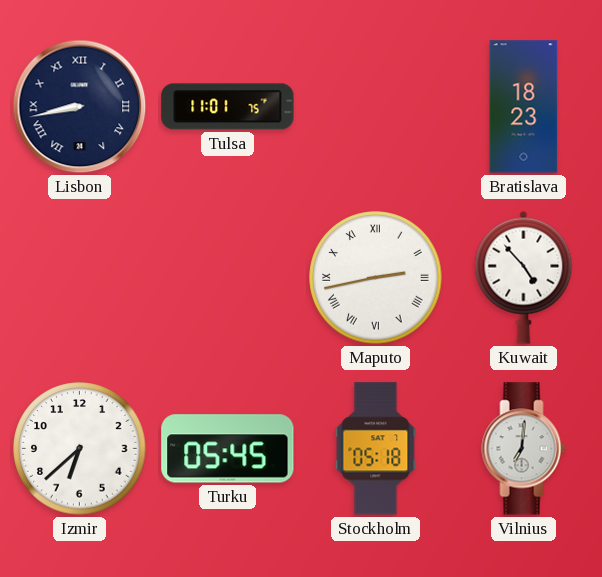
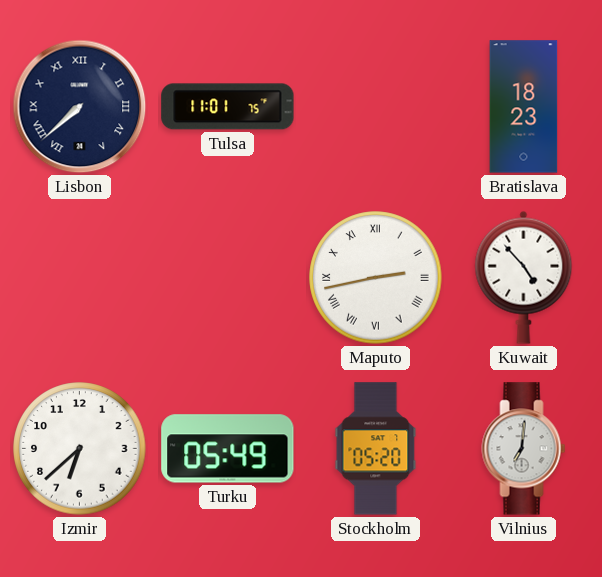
Lisbon: 8:43 -> 7:38
Turku: 05:45 -> 05:49
Stockholm: 05:18 -> 05:20
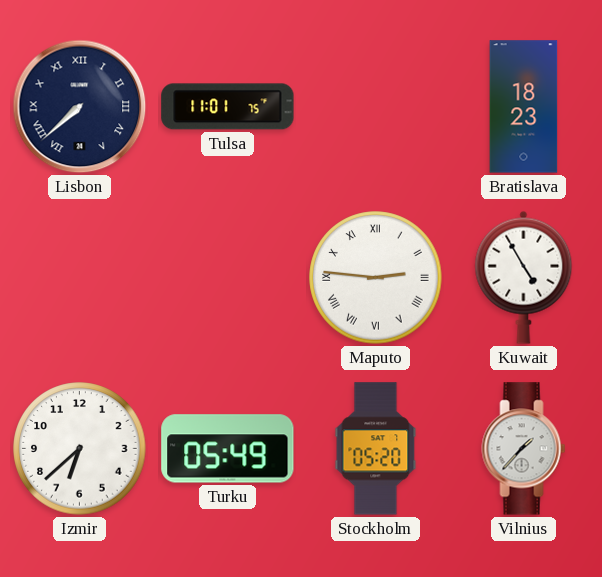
Maputo: 2:43 -> 2:46
Kuwait: 4:53 -> 4:55
Vilnius: 7:01 -> 1:37
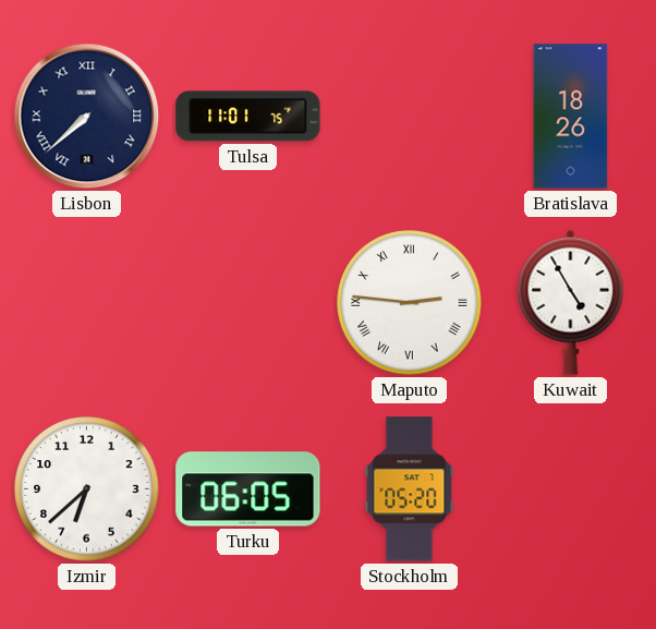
Bratislava: 18:23 -> 18:26
Turku: 05:49 -> 06:05
Vilnius: 1:37 -> none
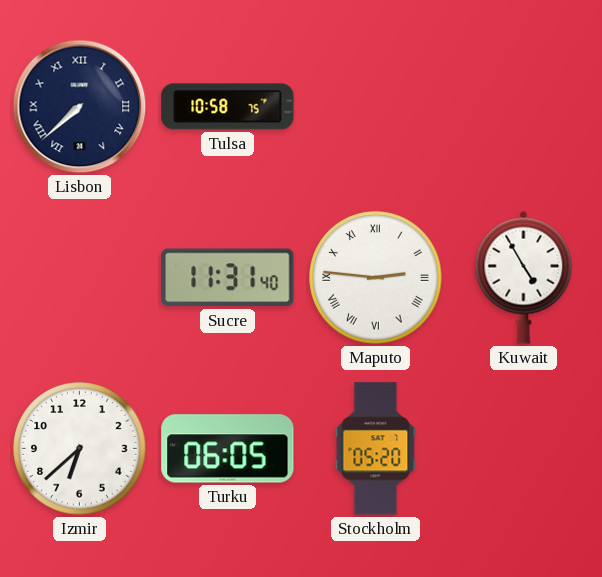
Tulsa: 11:01 -> 10:58
Bratislava: 18:26 -> none
Sucre: none -> 11:31
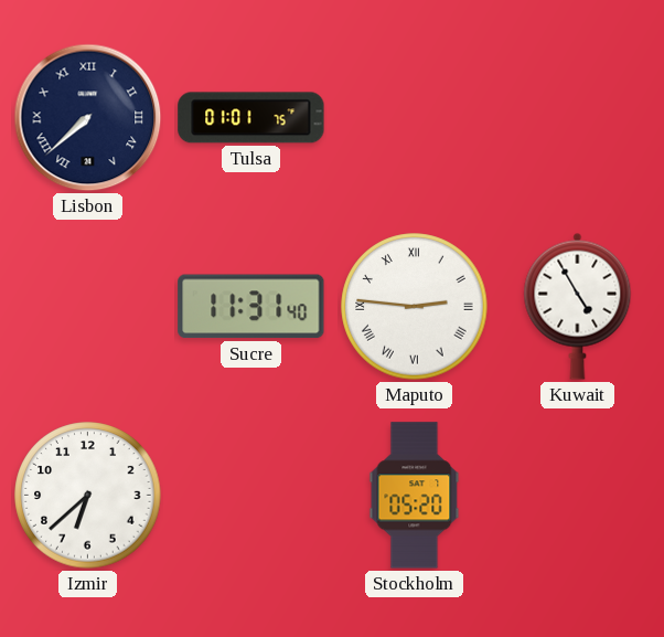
Tulsa: 10:58 -> 01:01
Turku: 06:05 -> none
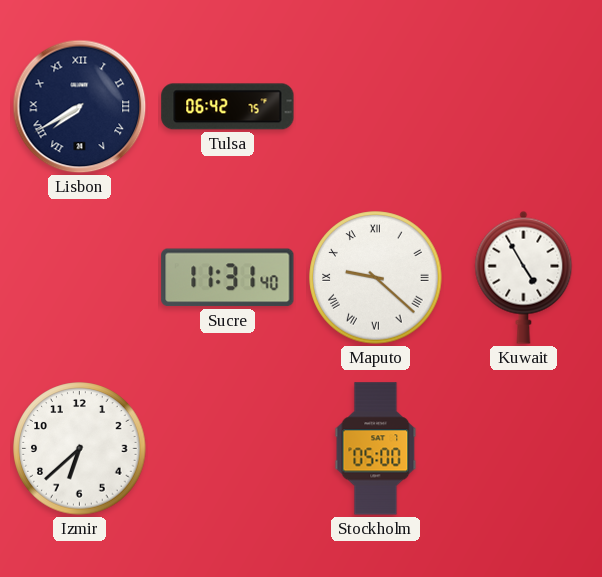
Lisbon: 7:38 -> 7:40
Tulsa: 01:01 -> 06:42
Maputo: 2:46 -> 9:22
Stockholm: 05:20 -> 05:00
